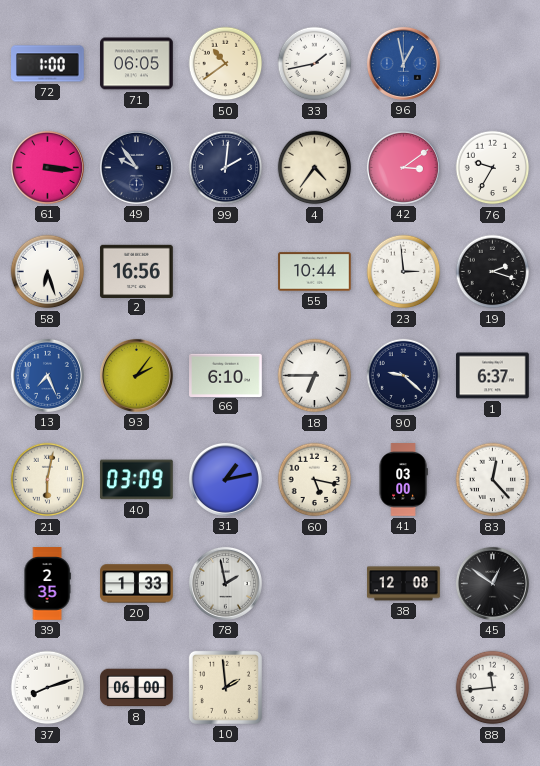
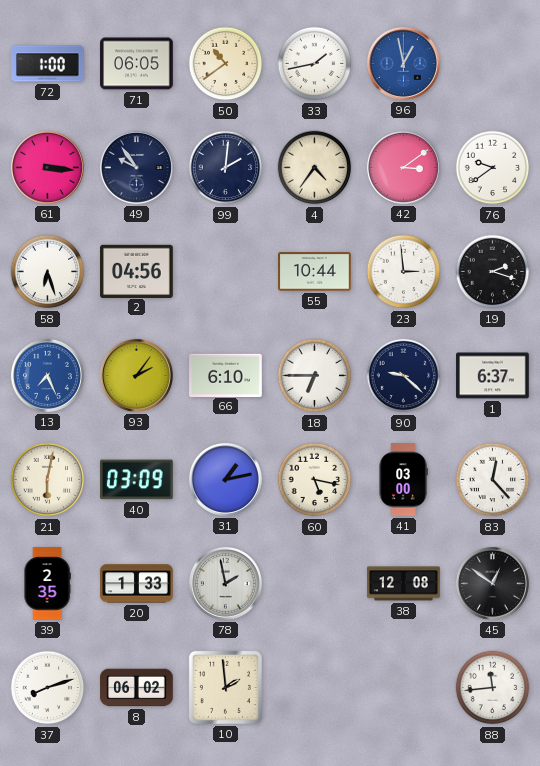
76: 9:35 -> 9:39
2: 16:56 -> 04:56
8: 06:00 -> 06:02
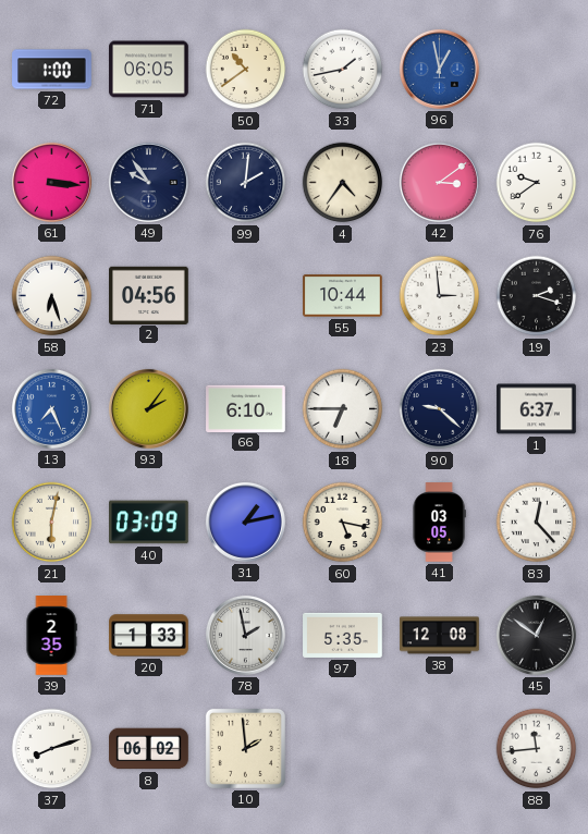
41: 03:00 -> 03:05
97: none -> 5:35
